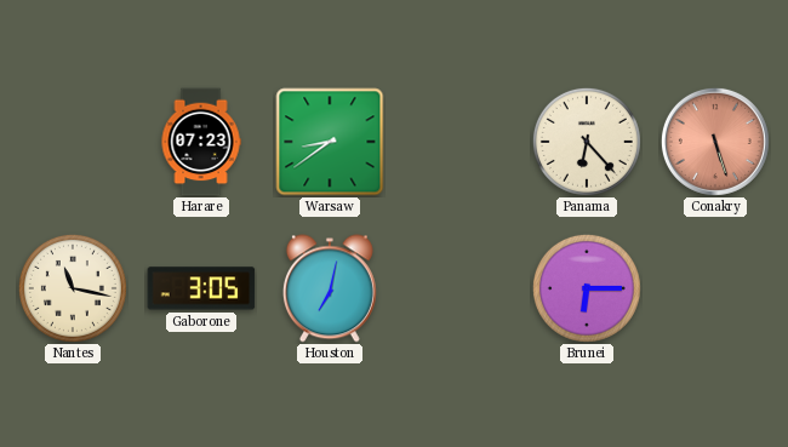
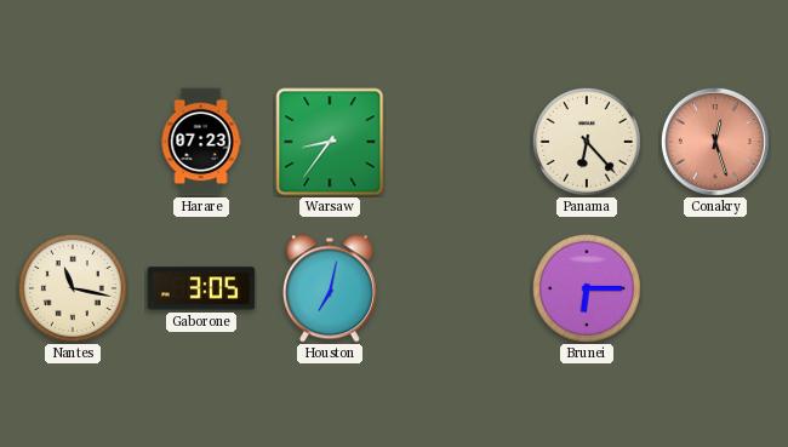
Warsaw: 8:39 -> 8:36
Conakry: 5:27 -> 12:27
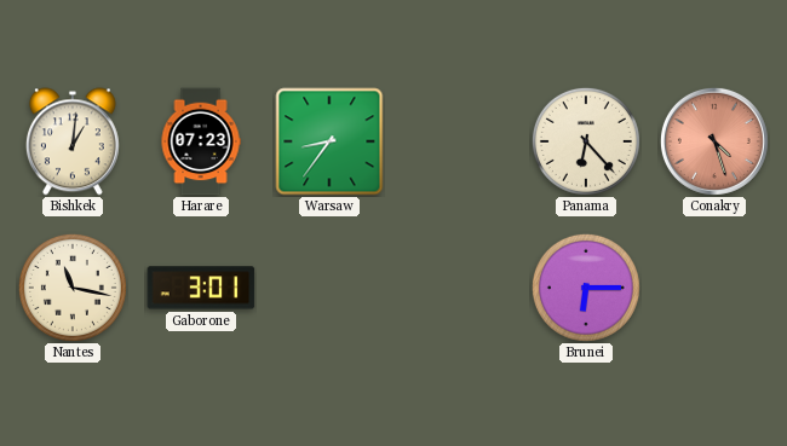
Bishkek: none -> 1:01
Conakry: 12:27 -> 4:27
Gaborone: 3:05 -> 3:01
Houston: 7:02 -> none
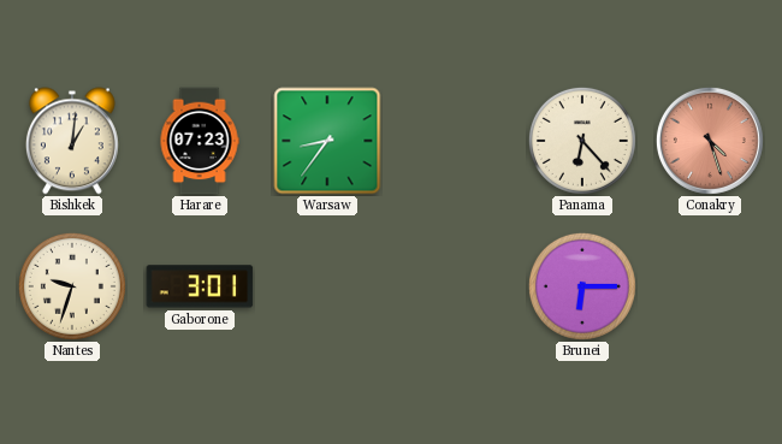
Nantes: 11:17 -> 9:33
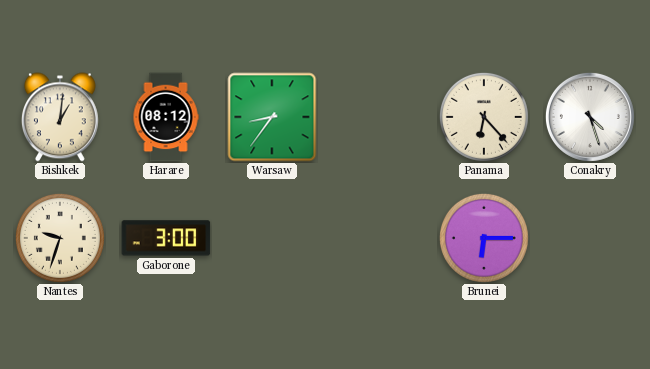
Harare: 07:23 -> 08:12
Conakry dial: salmon -> white
Gaborone: 3:01 -> 3:00
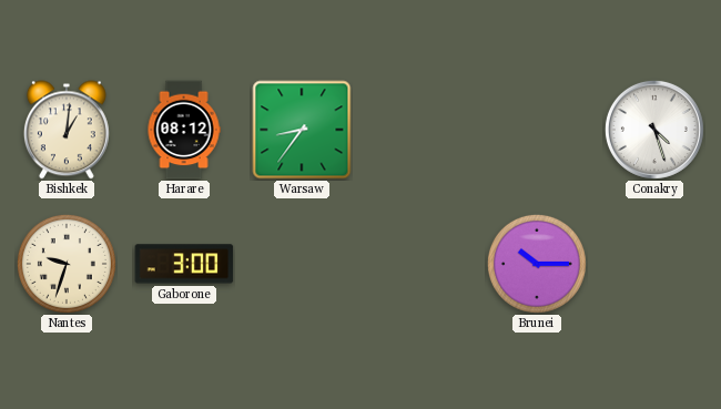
Panama: 6:23 -> none
Brunei: 6:15 -> 10:15
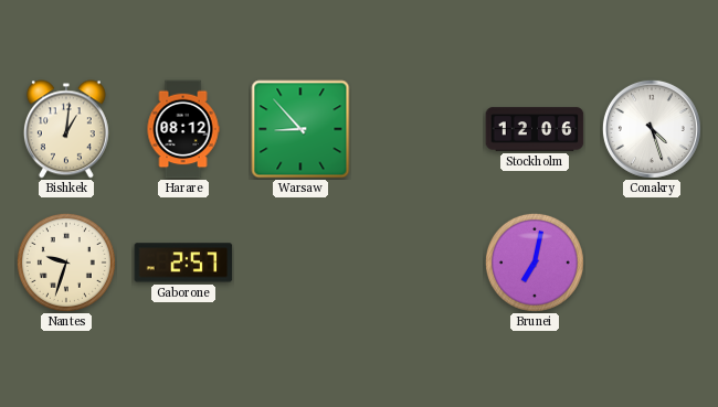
Warsaw: 8:36 -> 8:53
Stockholm: none -> 12:06
Gaborone: 3:00 -> 2:57
Brunei: 10:15 -> 7:02
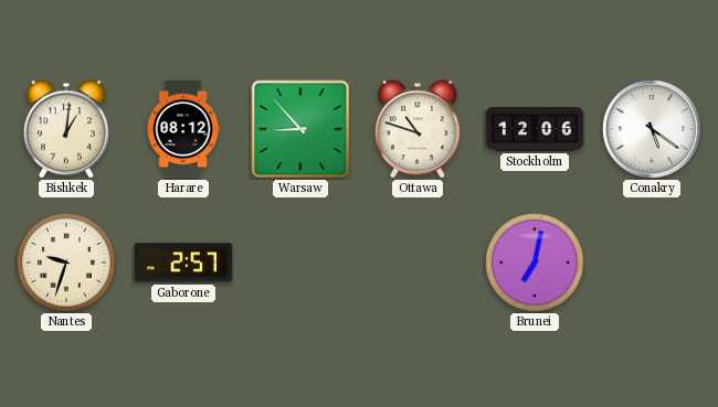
Ottawa: none -> 10:48
Conakry: 4:27 -> 5:21
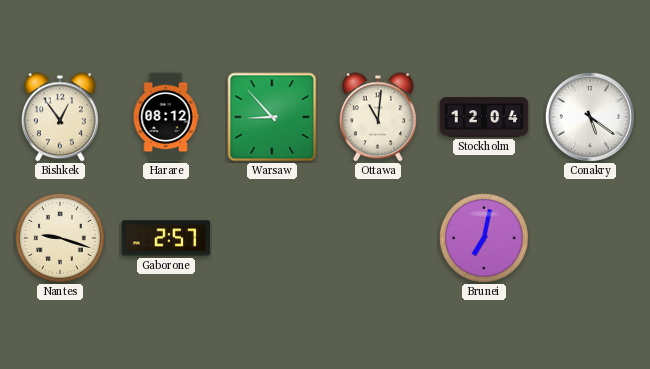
Bishkek: 1:01 -> 12:54
Ottawa: 10:48 -> 11:01
Stockholm: 12:06 -> 12:04
Nantes: 9:33 -> 9:18
